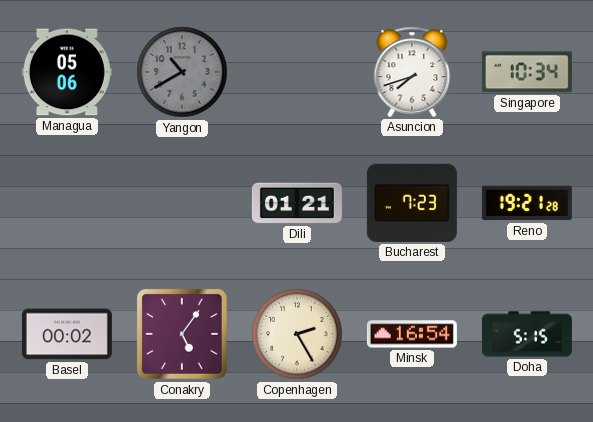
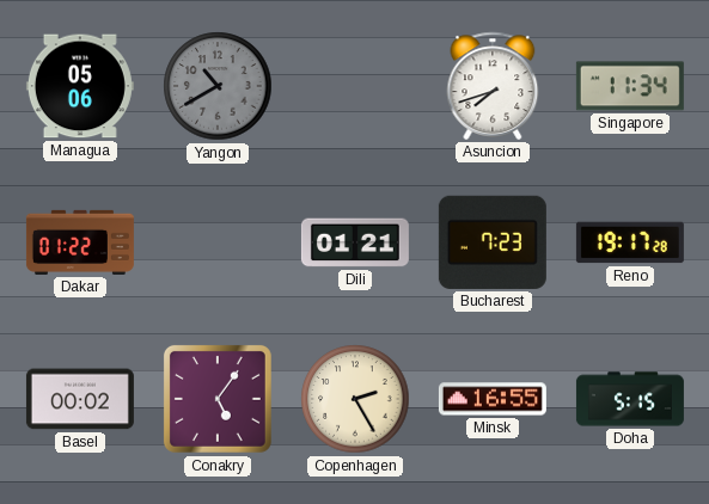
Singapore: 10:34 -> 11:34
Dakar: none -> 01:22
Reno: 19:21 -> 19:17
Minsk: 16:54 -> 16:55
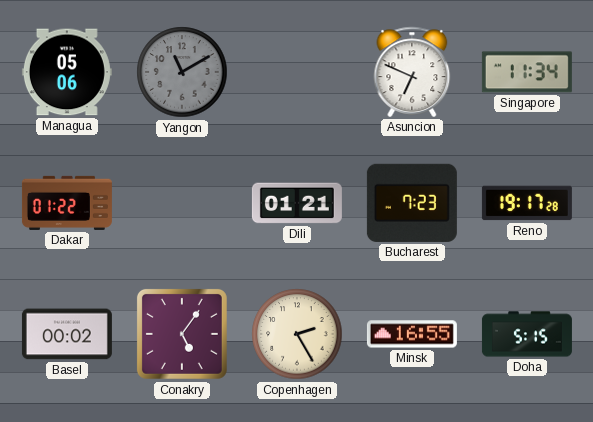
Yangon: 10:40 -> 11:10
Asuncion: 7:42 -> 6:49
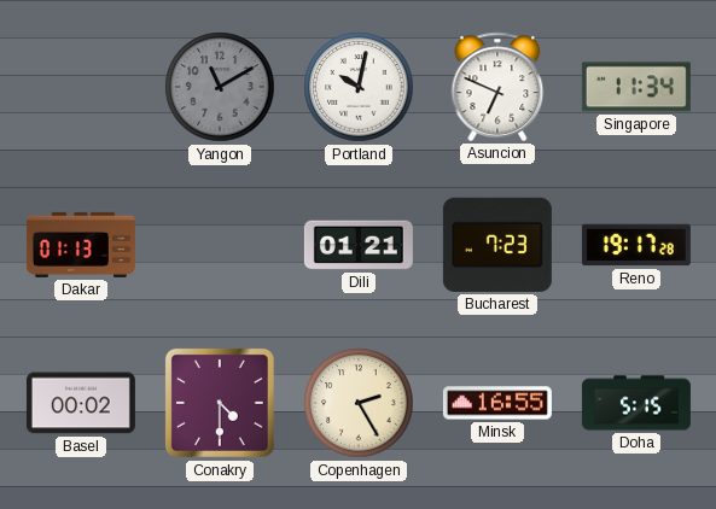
Managua: 05:06 -> none
Portland: none -> 10:02
Dakar: 01:22 -> 01:13
Conakry: 5:06 -> 4:30
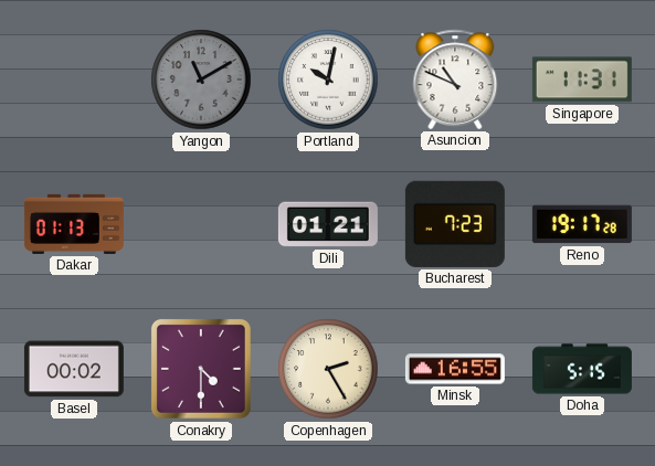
Asuncion: 6:49 -> 10:49
Singapore: 11:34 -> 11:31
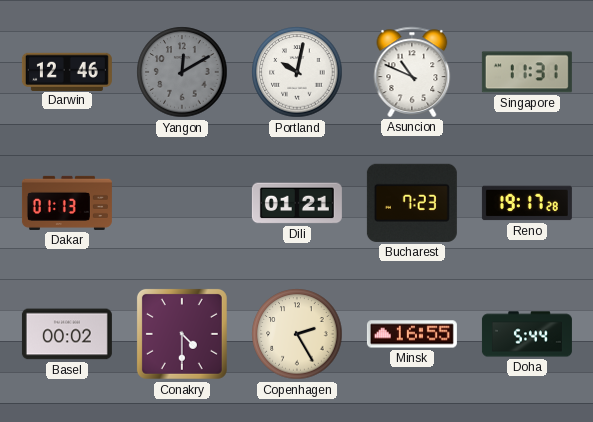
Darwin: none -> 12:46
Yangon: 11:10 -> 12:10
Doha: 5:15 -> 5:44
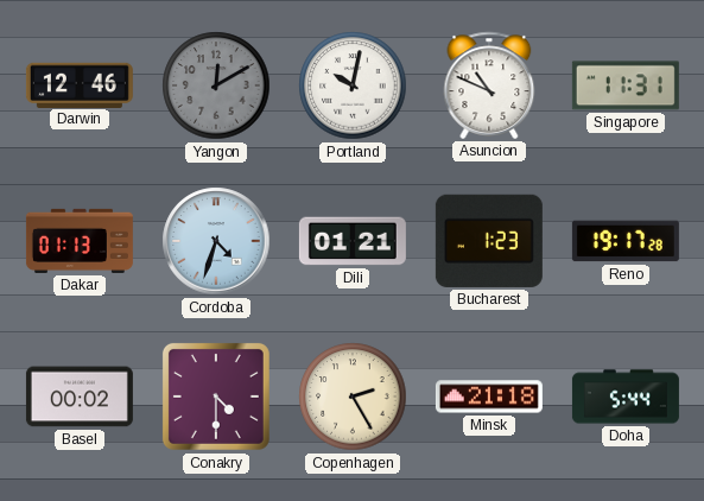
Cordoba: none -> 4:33
Bucharest: 7:23 -> 1:23
Minsk: 16:55 -> 21:18
